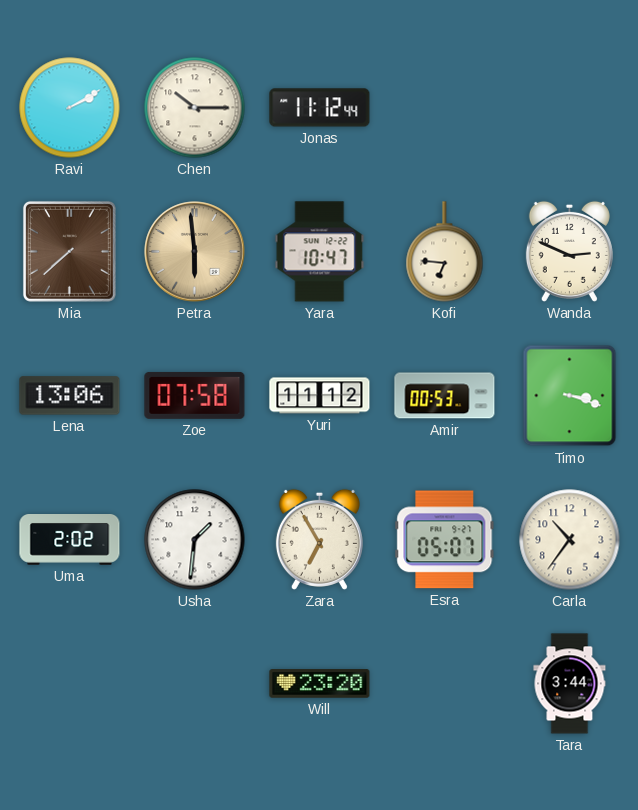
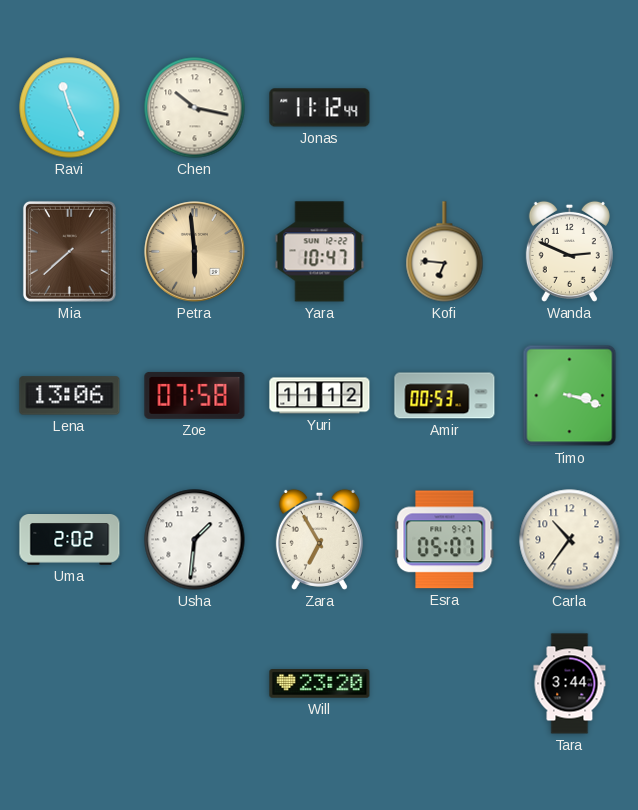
Ravi: 2:10 -> 11:26
Chen: 10:15 -> 10:17
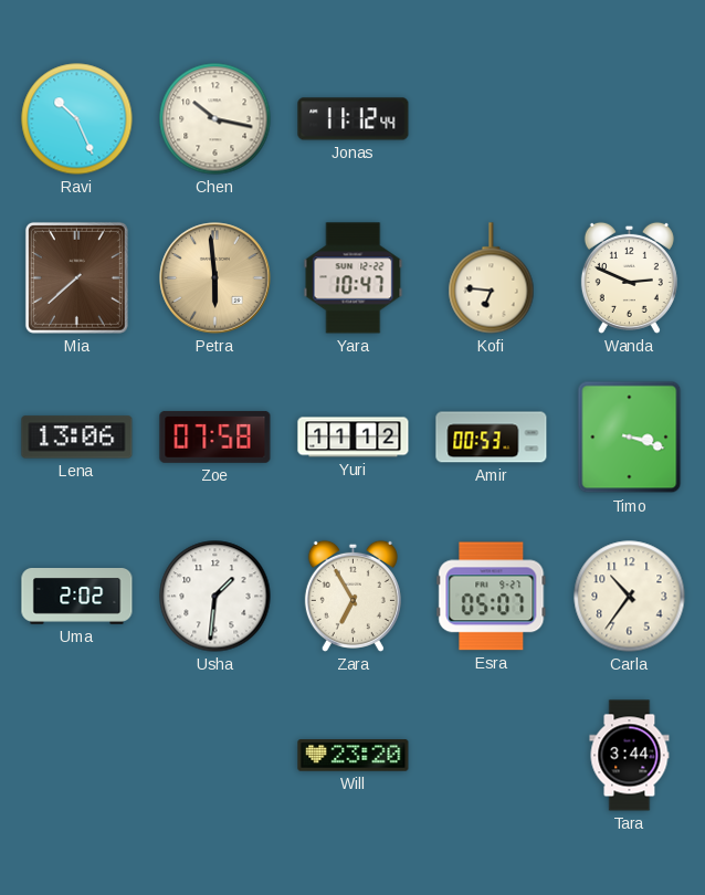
Ravi: 11:26 -> 10:26
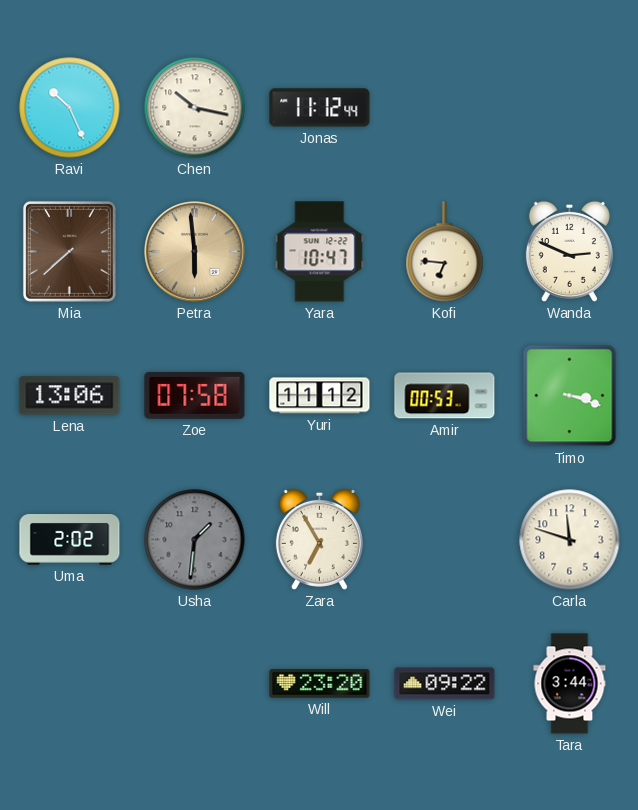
Usha dial: white -> grey
Esra: 05:07 -> none
Carla: 10:36 -> 11:48
Wei: none -> 09:22
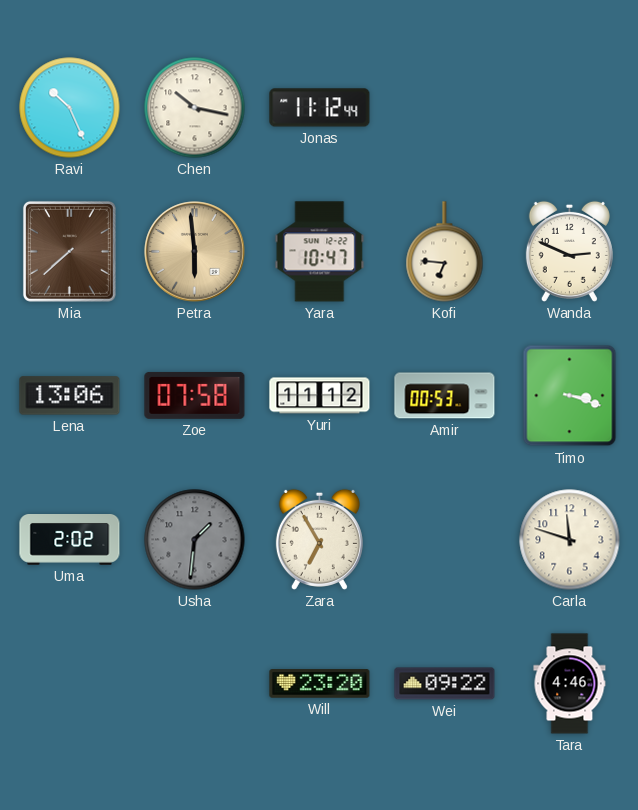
Tara: 3:44 -> 4:46
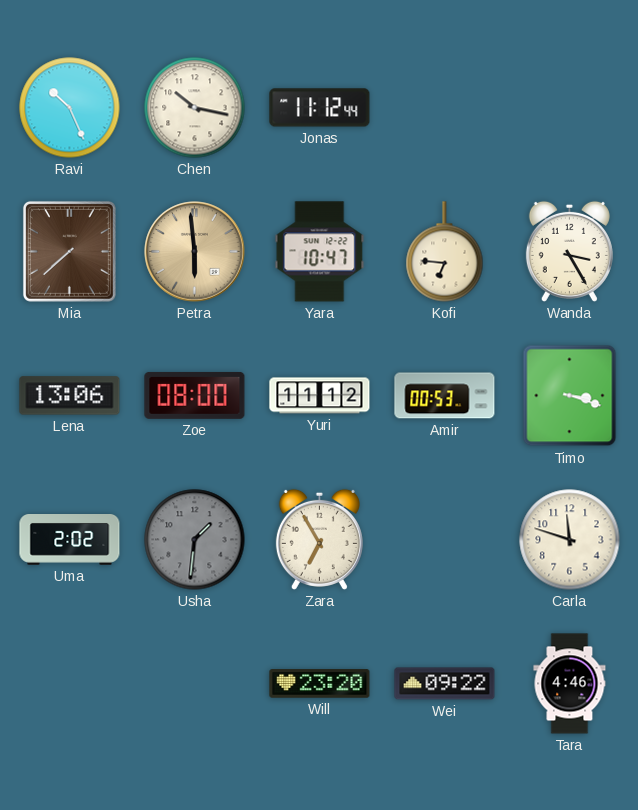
Wanda: 2:49 -> 3:25
Zoe: 07:58 -> 08:00
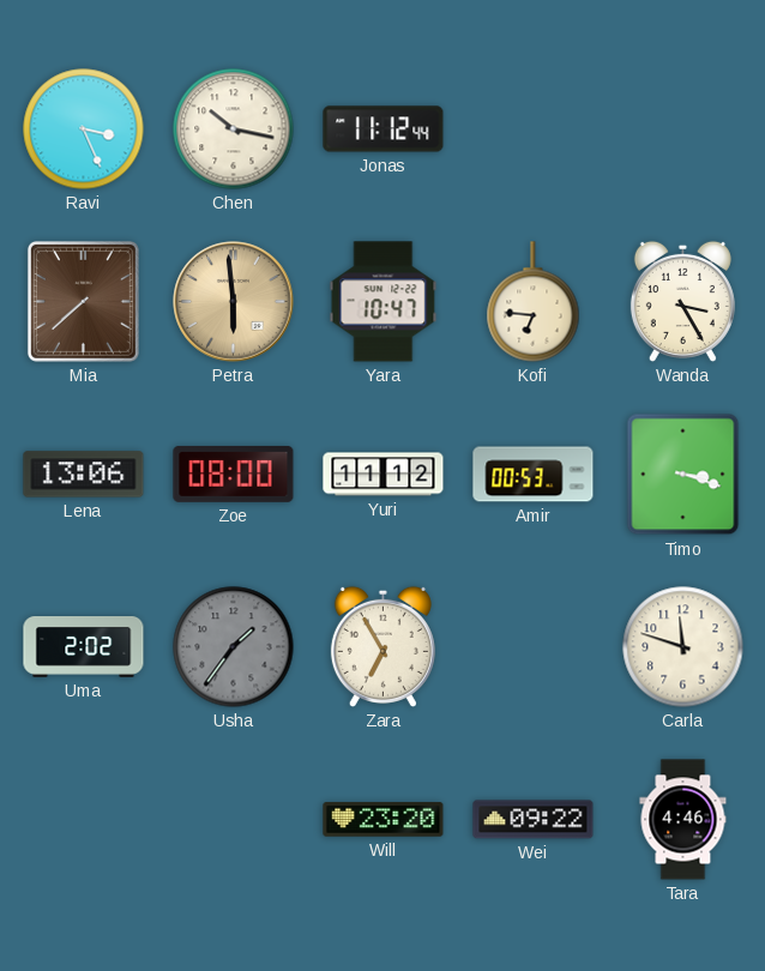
Ravi: 10:26 -> 3:26
Usha: 1:31 -> 1:36
